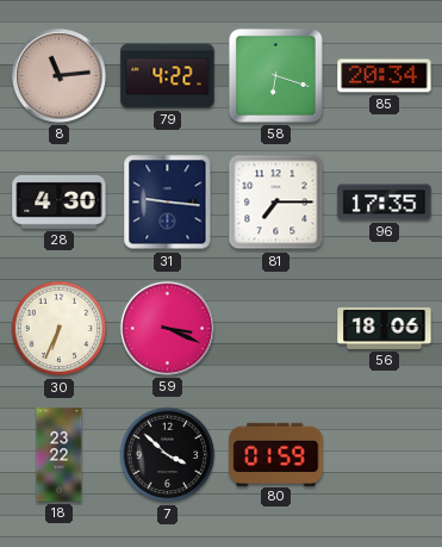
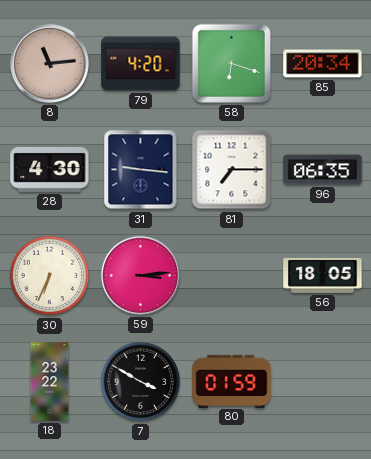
79: 4:22 -> 4:20
96: 17:35 -> 06:35
59: 3:19 -> 3:14
56: 18:06 -> 18:05
7: 3:52 -> 3:50
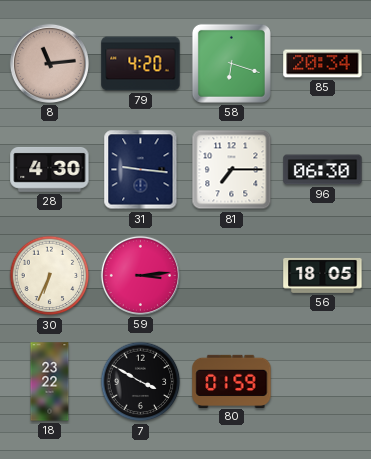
96: 06:35 -> 06:30
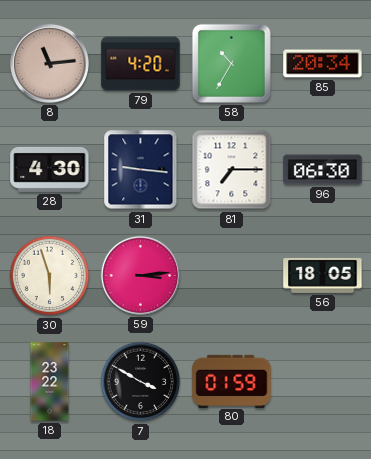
58: 6:18 -> 10:35
30: 6:34 -> 5:57
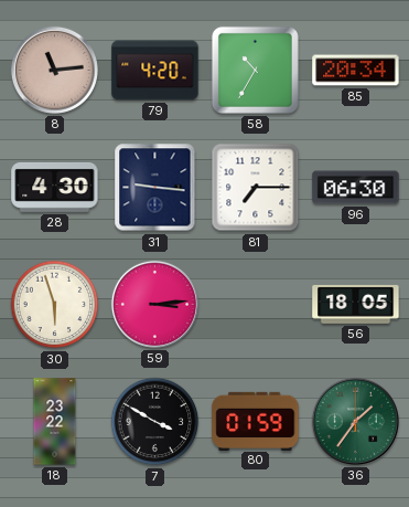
36: none -> 1:36
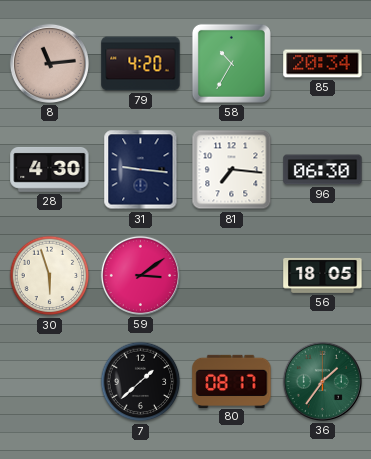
81: 7:15 -> 7:16
59: 3:14 -> 3:09
18: 23:22 -> none
7: 3:50 -> 1:38
80: 01:59 -> 08:17
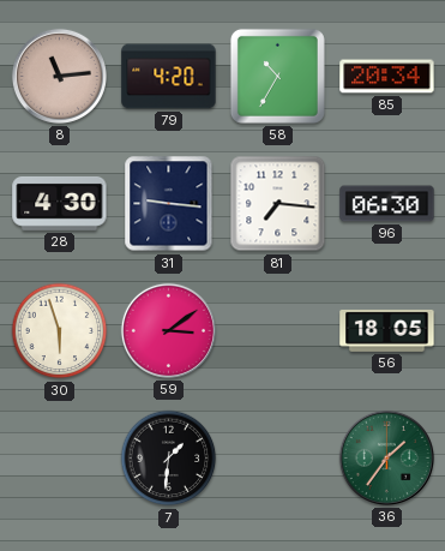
7: 1:38 -> 1:31
80: 08:17 -> none
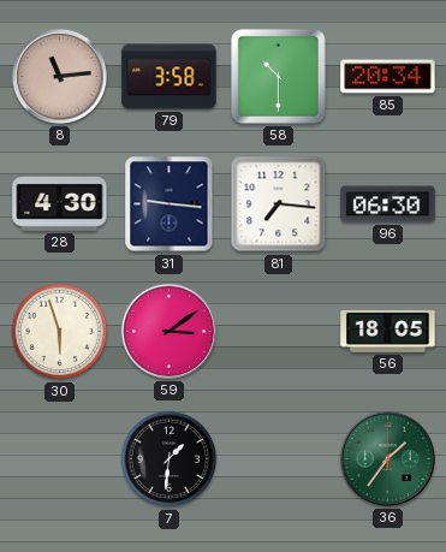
79: 4:20 -> 3:58
58: 10:35 -> 10:30
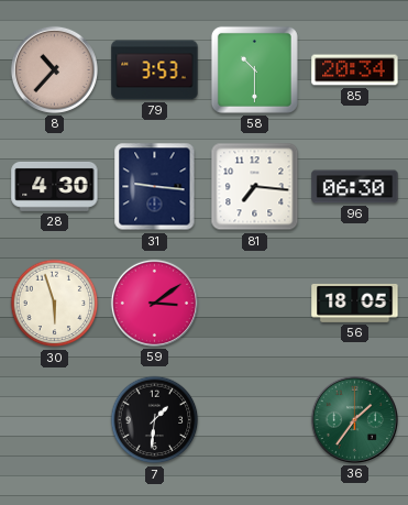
8: 11:14 -> 10:37
79: 3:58 -> 3:53
